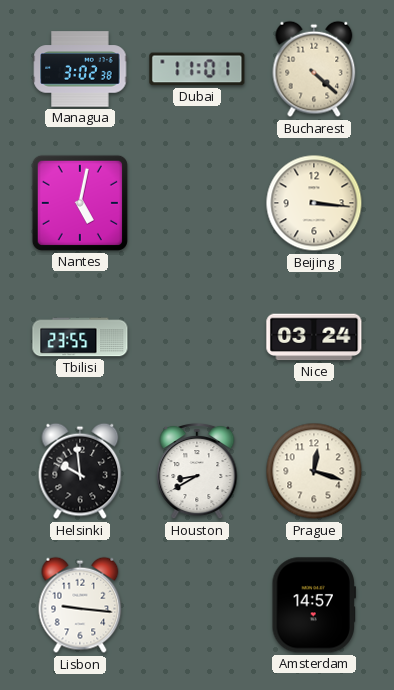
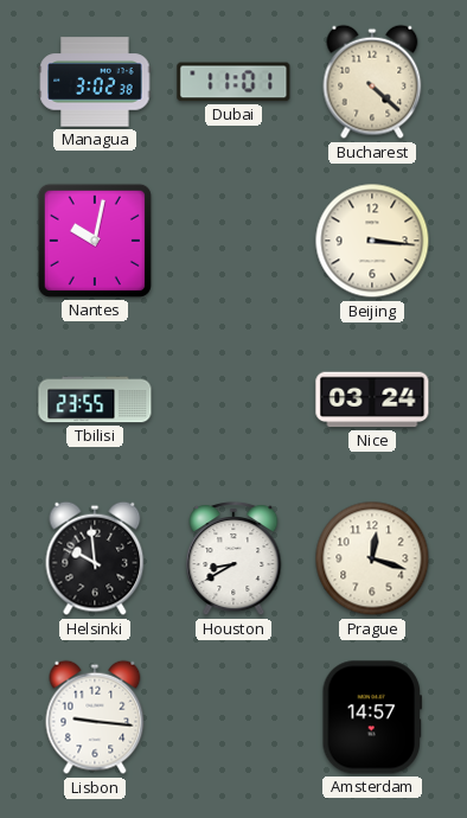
Nantes: 5:02 -> 10:02
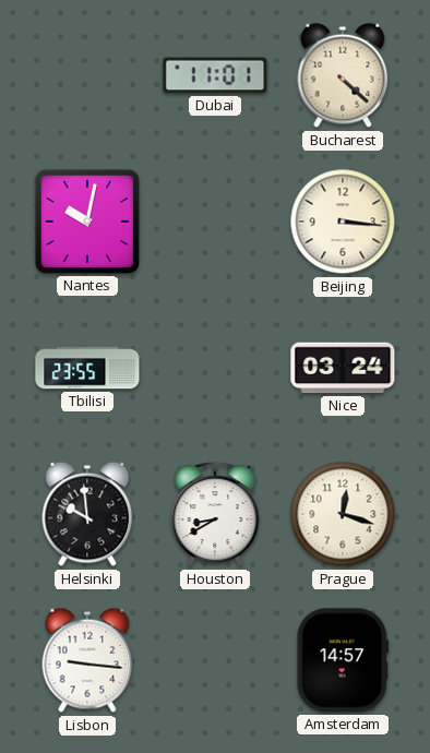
Managua: 3:02 -> none
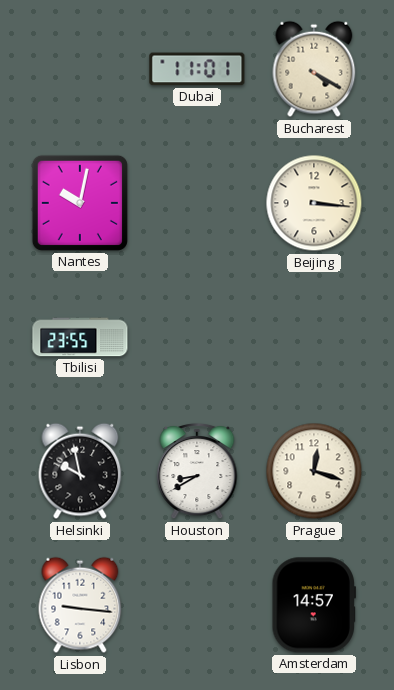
Bucharest: 4:22 -> 4:20
Nice: 03:24 -> none
Helsinki: 9:59 -> 9:58
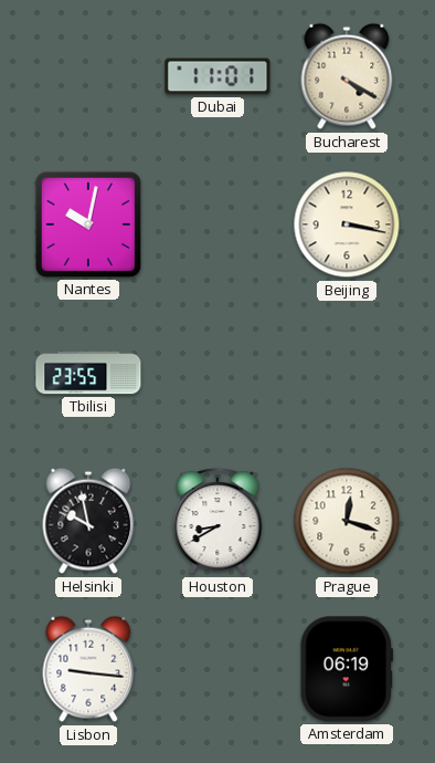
Beijing: 3:16 -> 3:17
Amsterdam: 14:57 -> 06:19
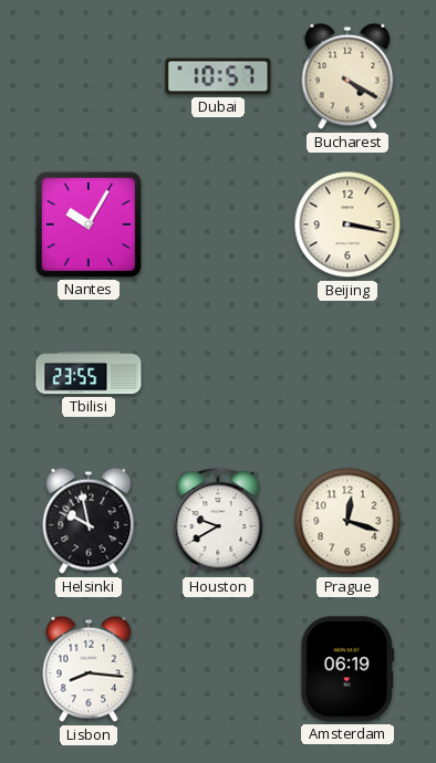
Dubai: 11:01 -> 10:57
Nantes: 10:02 -> 10:05
Houston: 8:40 -> 9:40
Lisbon: 9:16 -> 8:16
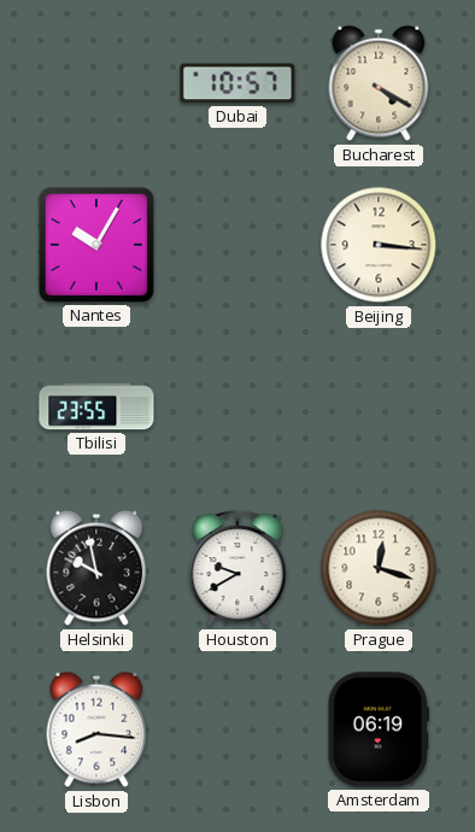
Beijing: 3:17 -> 3:16
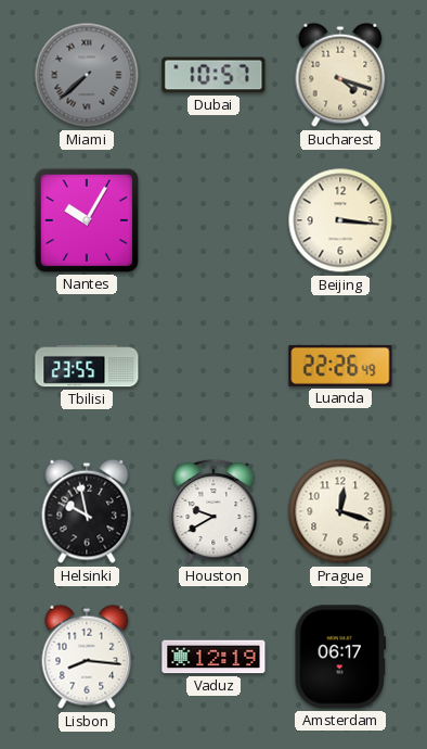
Miami: none -> 7:38
Bucharest: 4:20 -> 4:18
Luanda: none -> 22:26
Vaduz: none -> 12:19
Amsterdam: 06:19 -> 06:17
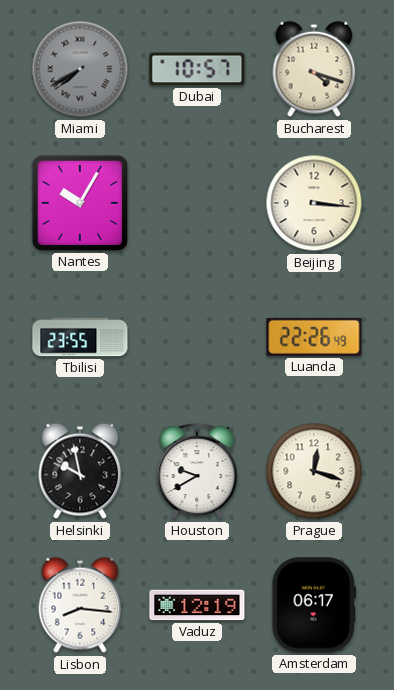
Miami: 7:38 -> 7:40
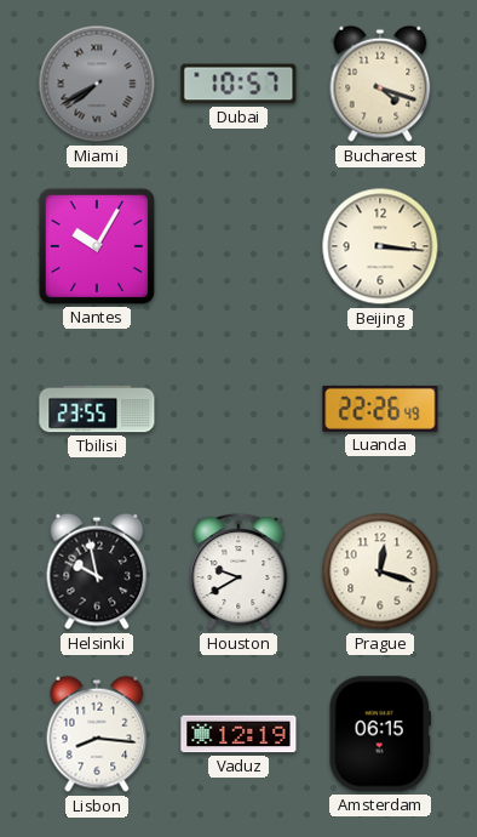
Amsterdam: 06:17 -> 06:15
